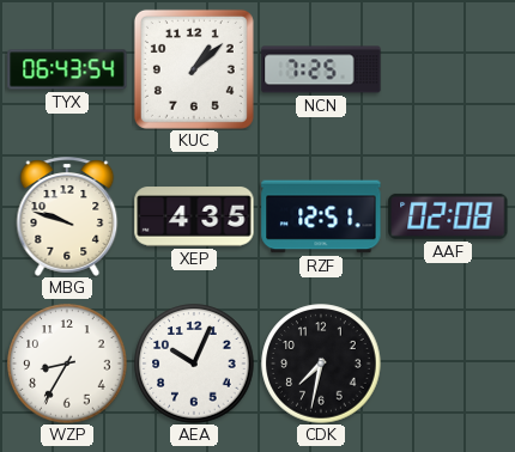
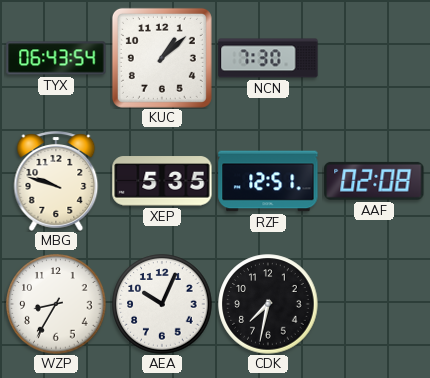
NCN: 7:25 -> 7:30
XEP: 4:35 -> 5:35
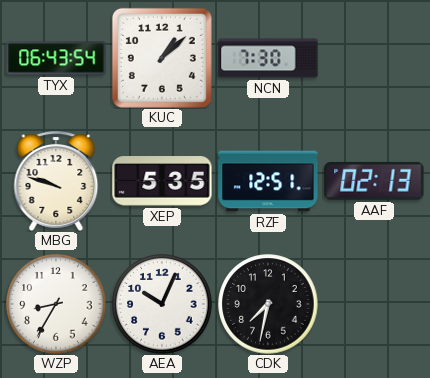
AAF: 02:08 -> 02:13
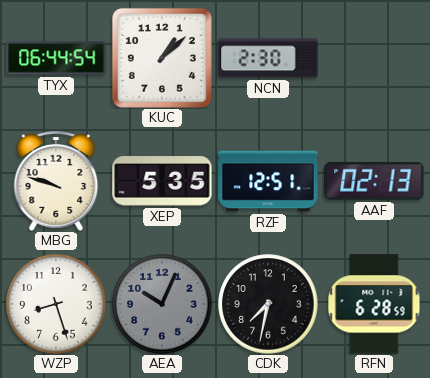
TYX: 06:43 -> 06:44
NCN: 7:30 -> 2:30
WZP: 8:35 -> 8:27
AEA dial: white -> grey
RFN: none -> 6:28
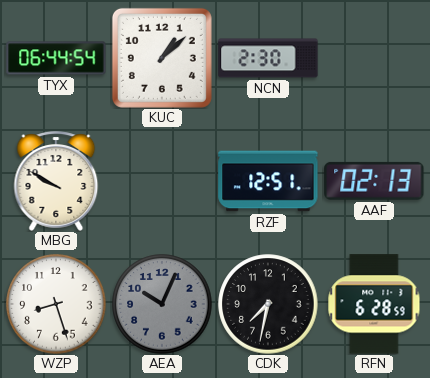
MBG: 9:48 -> 9:50
XEP: 5:35 -> none
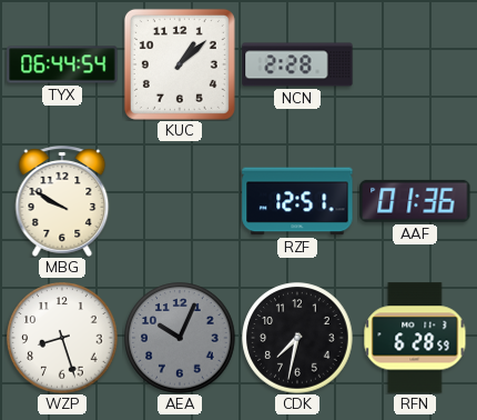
NCN: 2:30 -> 2:28
AAF: 02:13 -> 01:36
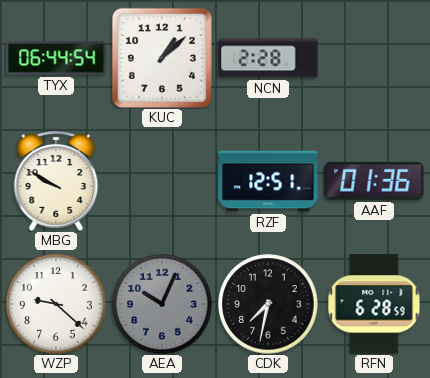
WZP: 8:27 -> 9:22
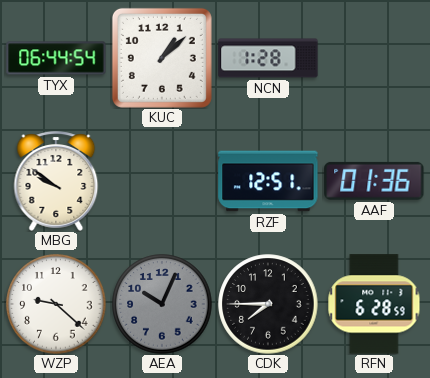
NCN: 2:28 -> 1:28
MBG: 9:50 -> 9:51
CDK: 7:32 -> 7:45
